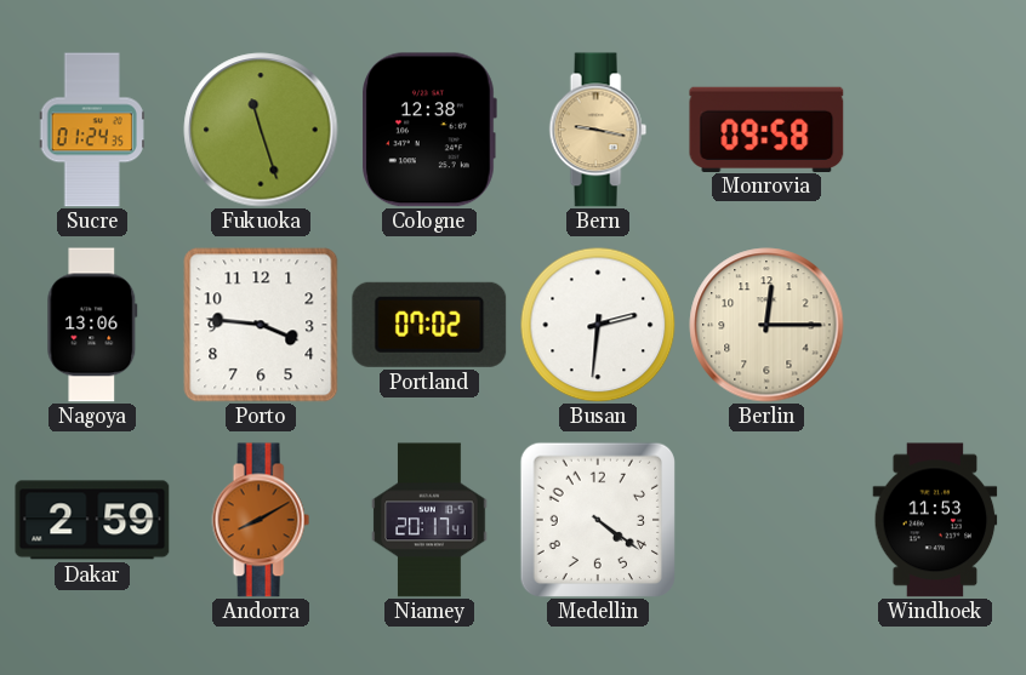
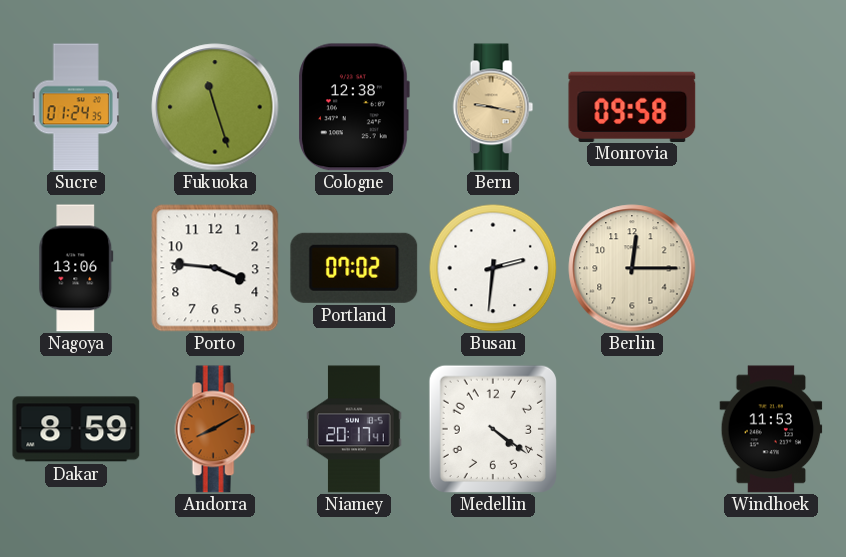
Dakar: 2:59 -> 8:59
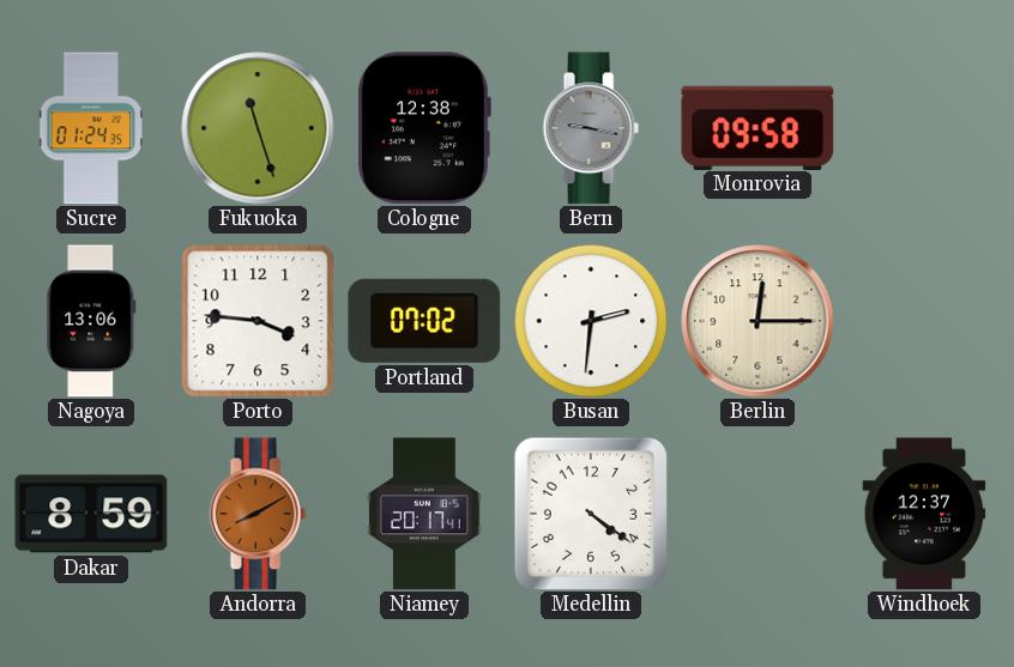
Bern dial: champagne -> grey
Windhoek: 11:53 -> 12:37
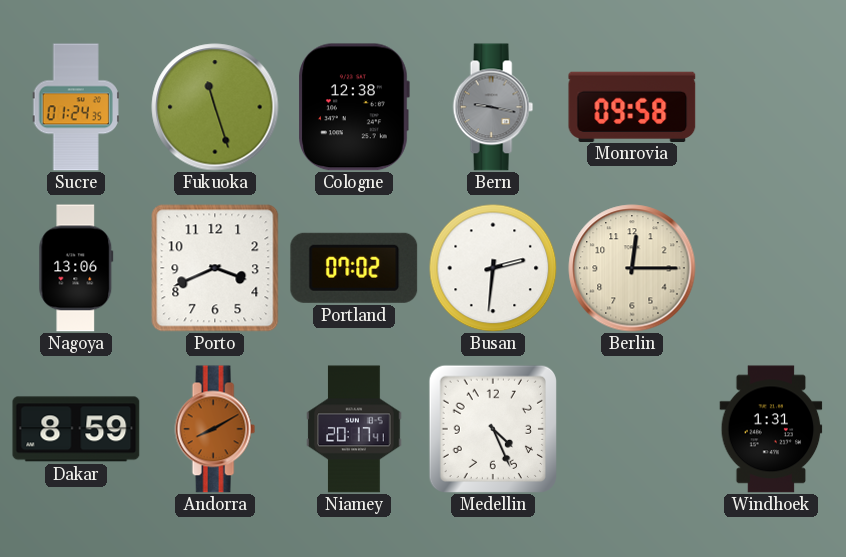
Porto: 3:46 -> 3:41
Medellin: 4:21 -> 4:26
Windhoek: 12:37 -> 1:31
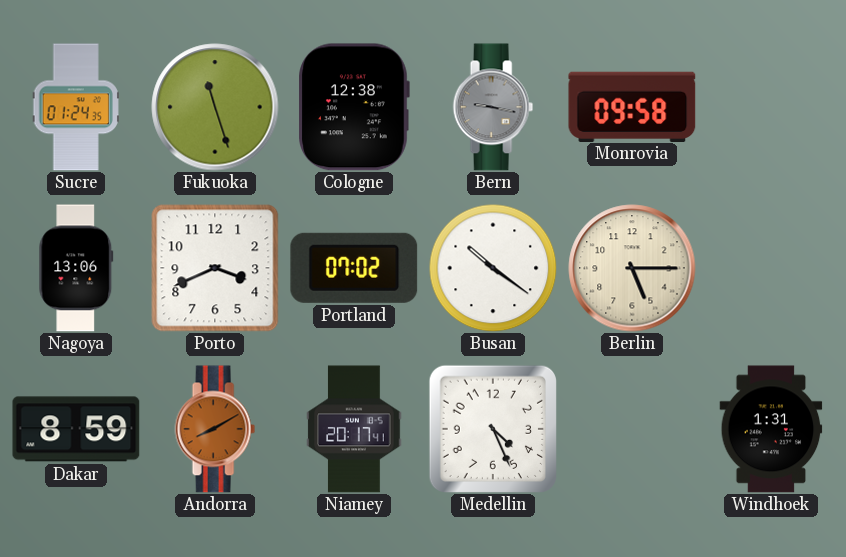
Busan: 2:31 -> 10:21
Berlin: 12:15 -> 5:15
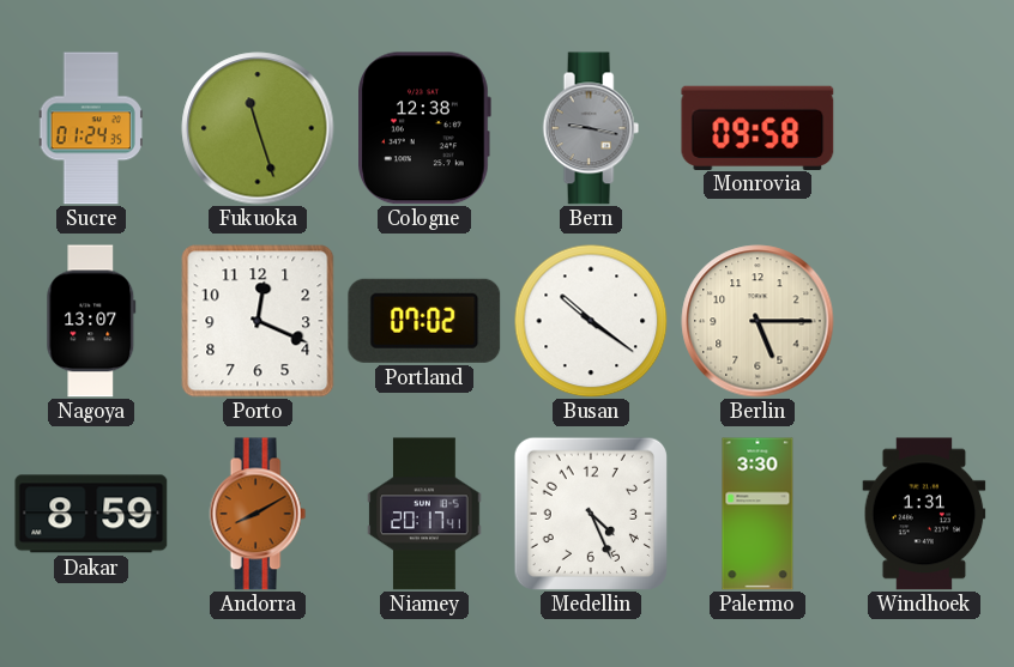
Nagoya: 13:06 -> 13:07
Porto: 3:41 -> 12:19
Palermo: none -> 3:30
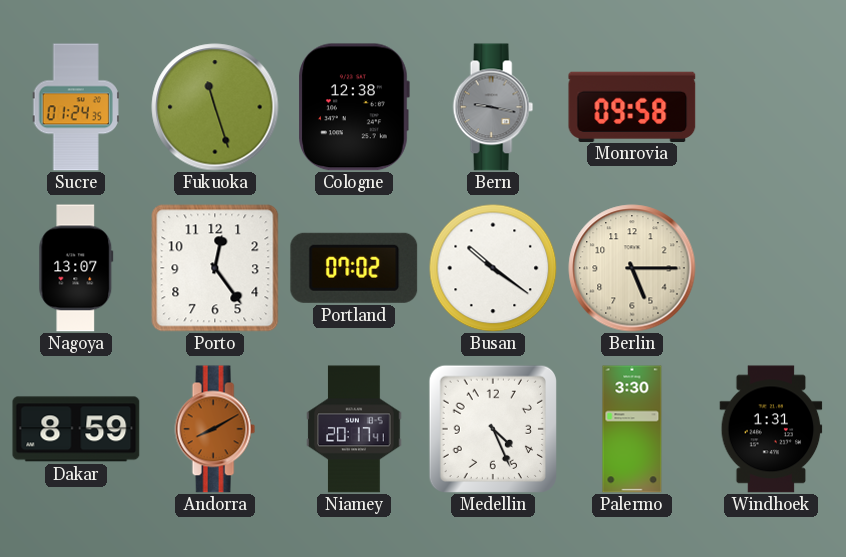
Porto: 12:19 -> 12:24
